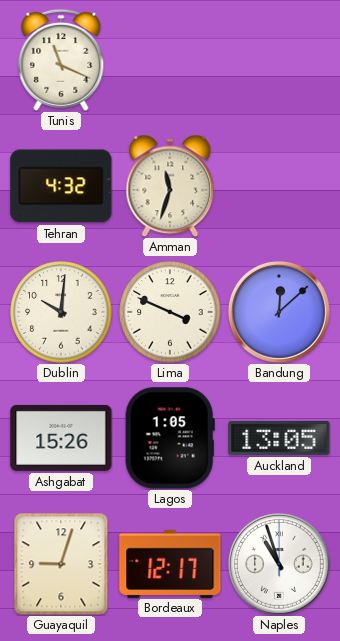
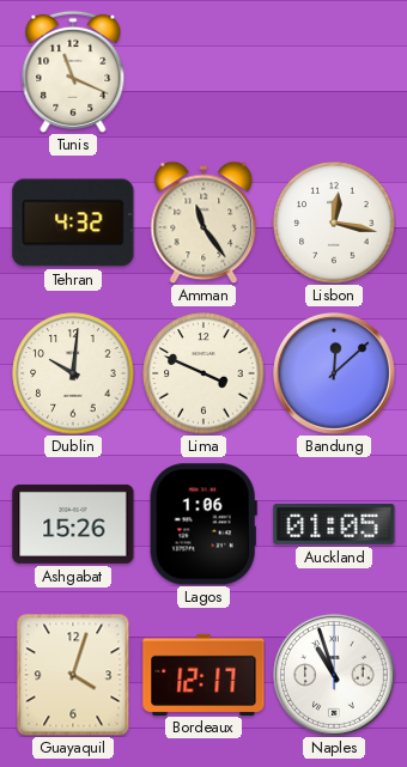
Amman: 11:33 -> 11:24
Lisbon: none -> 12:17
Lagos: 1:05 -> 1:06
Auckland: 13:05 -> 01:05
Guayaquil: 9:03 -> 4:03
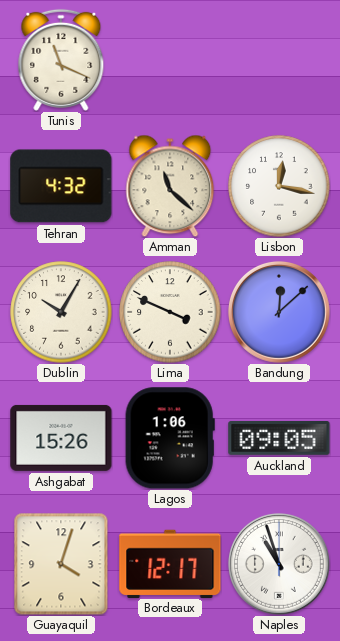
Amman: 11:24 -> 11:22
Dublin: 10:01 -> 10:05
Auckland: 01:05 -> 09:05
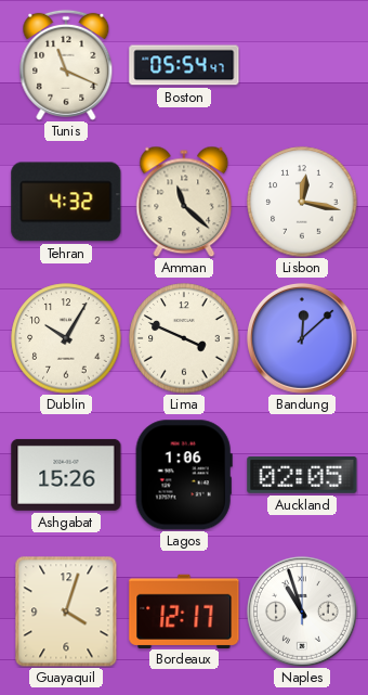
Boston: none -> 05:54
Auckland: 09:05 -> 02:05
